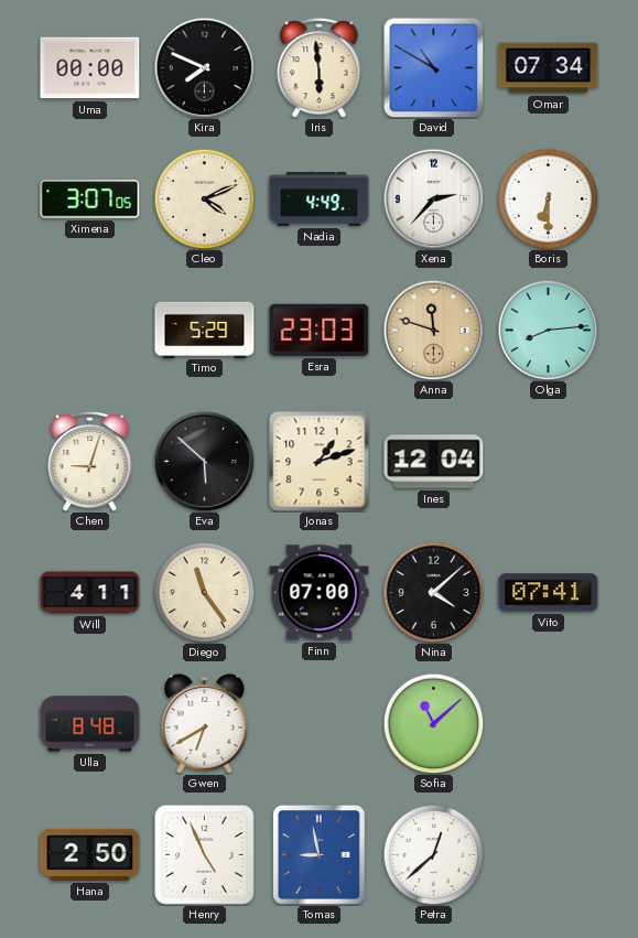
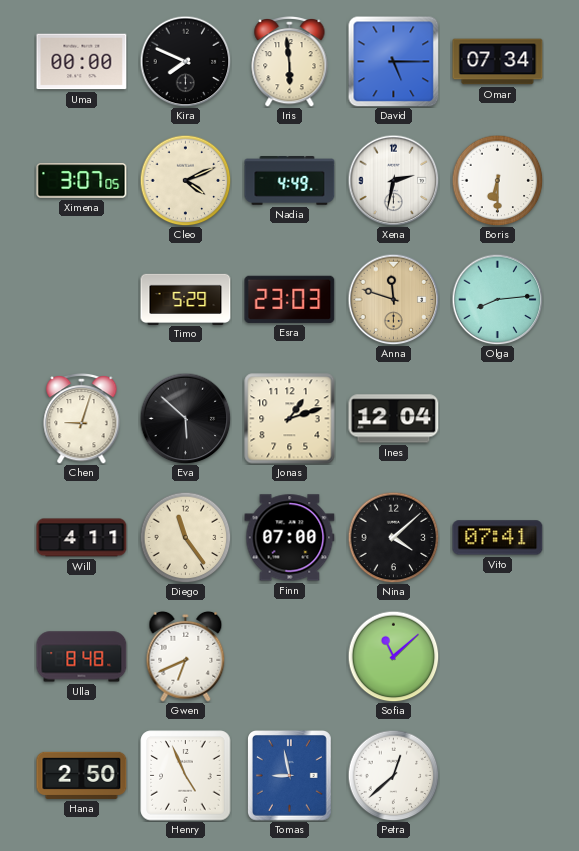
David: 10:50 -> 5:15
Xena: 2:37 -> 2:32
Gwen: 6:40 -> 6:41
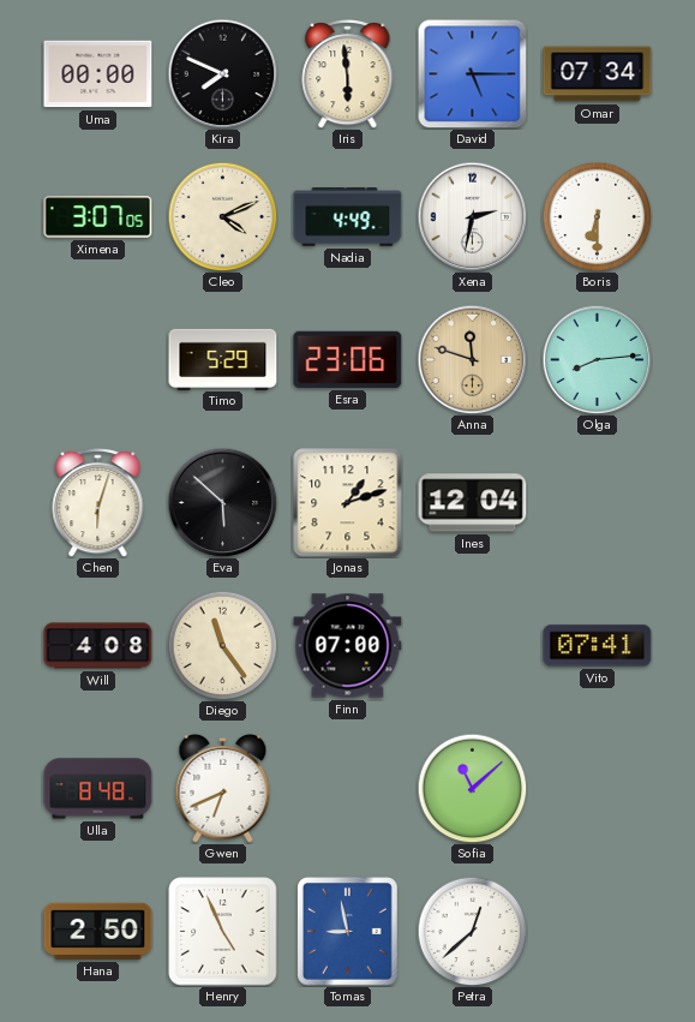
Esra: 23:03 -> 23:06
Chen: 9:03 -> 6:03
Will: 4:11 -> 4:08
Nina: 4:08 -> none
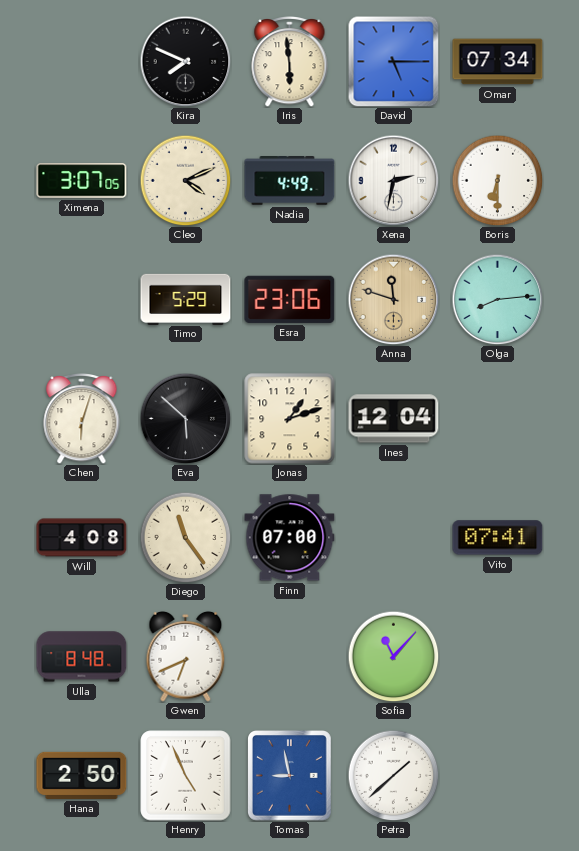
Uma: 00:00 -> none
Sofia: 11:08 -> 11:07
Petra: 12:38 -> 1:38
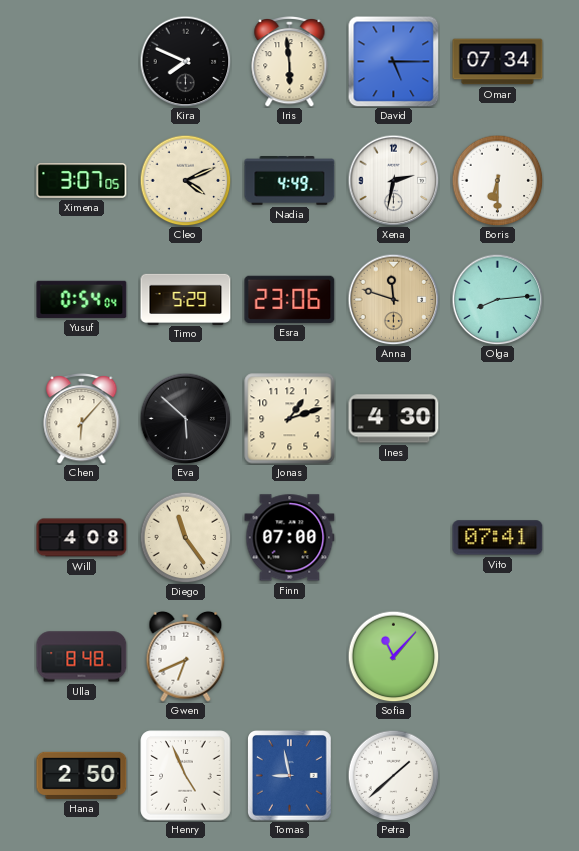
Yusuf: none -> 0:54
Chen: 6:03 -> 6:07
Ines: 12:04 -> 4:30
